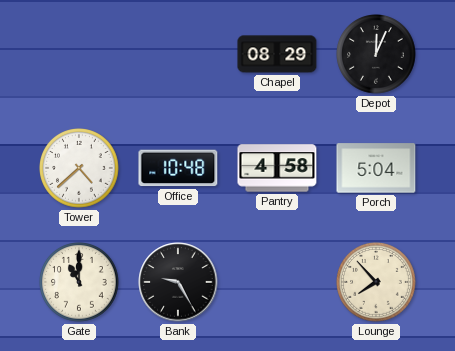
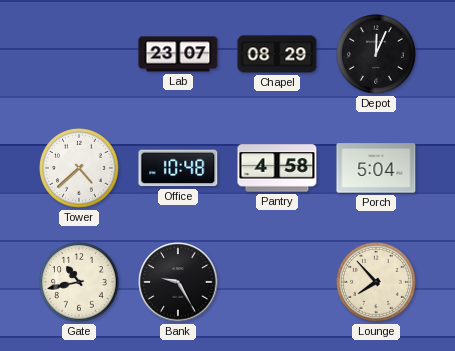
Lab: none -> 23:07
Gate: 11:00 -> 10:43
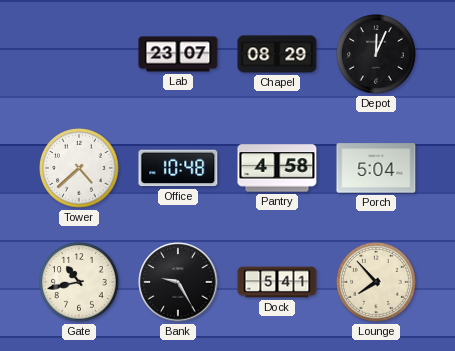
Dock: none -> 5:41
